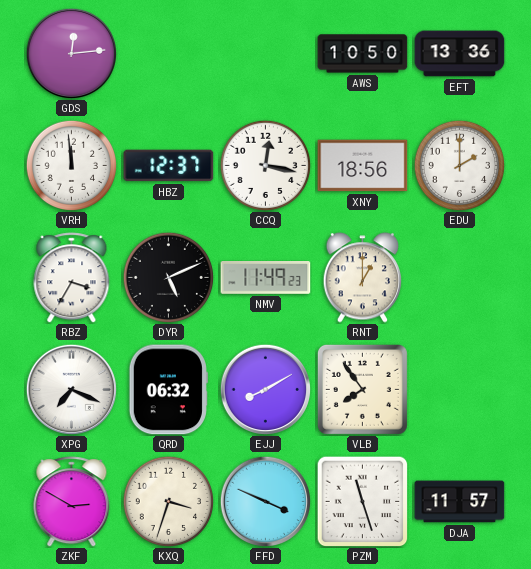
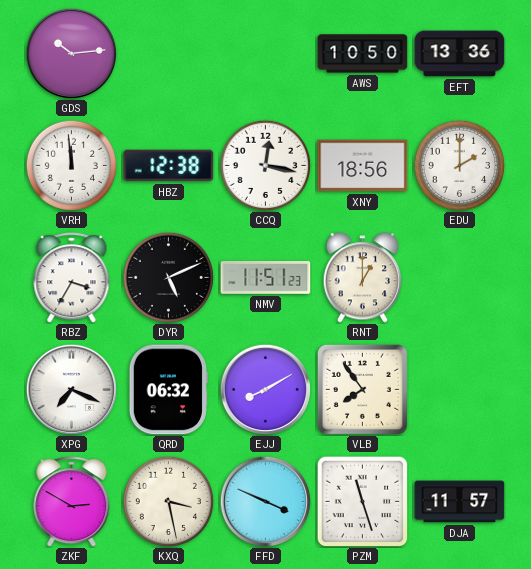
GDS: 12:14 -> 10:14
HBZ: 12:37 -> 12:38
NMV: 11:49 -> 11:51
KXQ: 3:33 -> 3:28
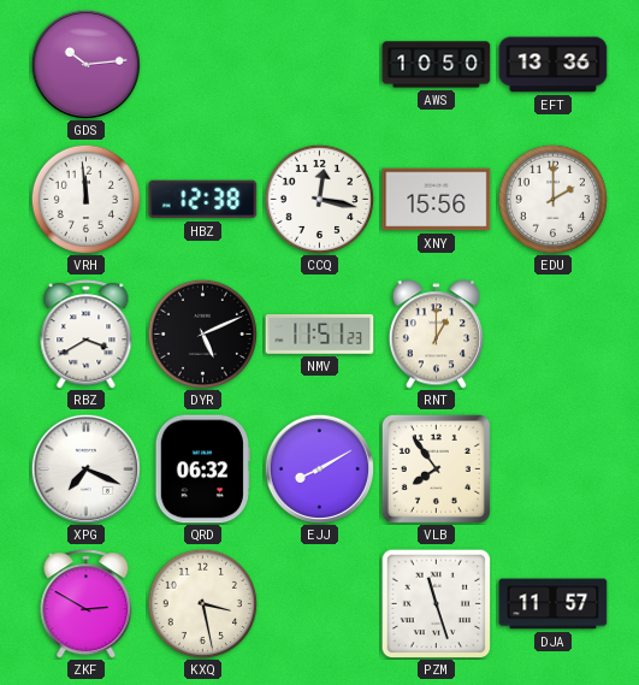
XNY: 18:56 -> 15:56
RBZ: 3:35 -> 3:40
FFD: 3:49 -> none
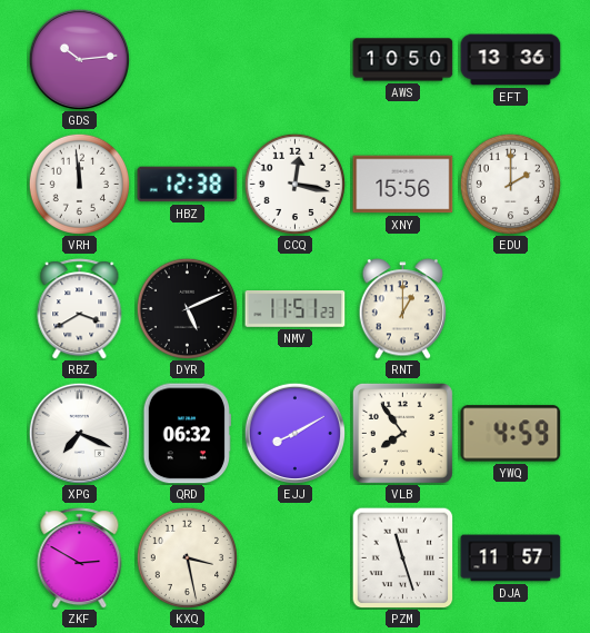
YWQ: none -> 4:59
